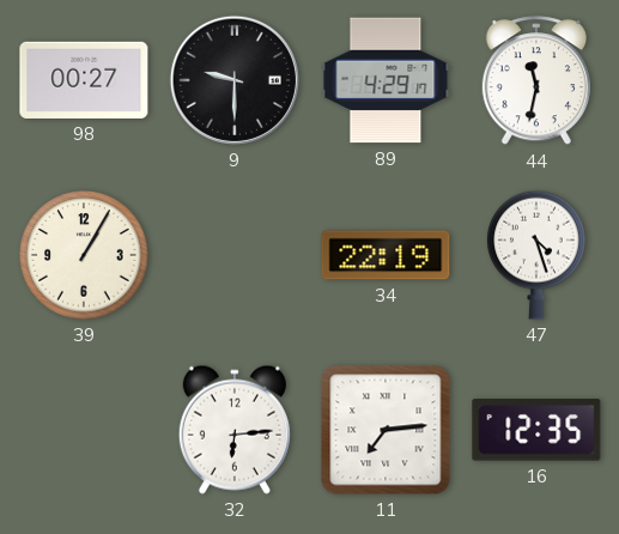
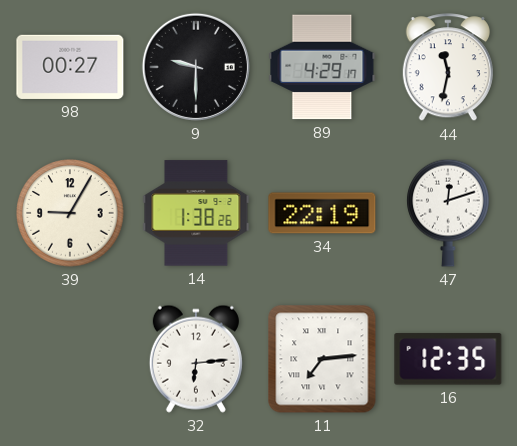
39: 1:05 -> 9:05
14: none -> 1:38
47: 4:27 -> 12:12
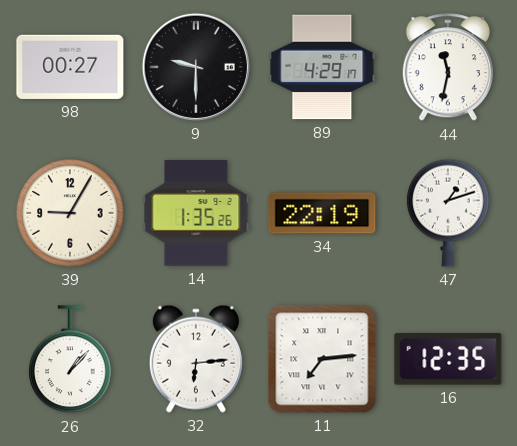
14: 1:38 -> 1:35
47: 12:12 -> 1:12
26: none -> 1:07
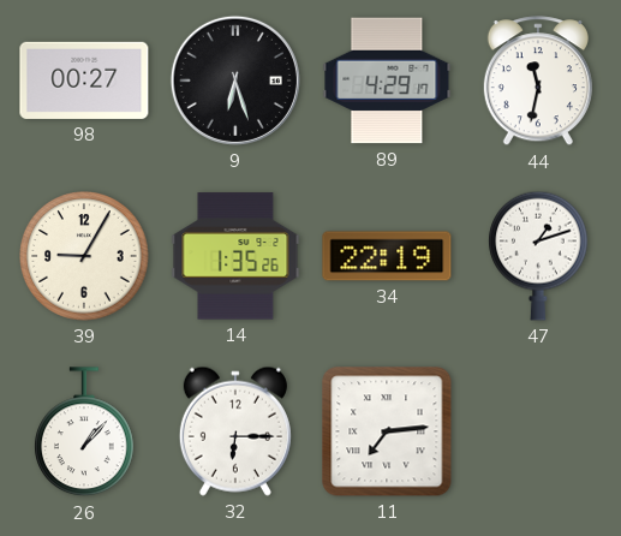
9: 9:30 -> 6:27
32: 6:14 -> 6:15
16: 12:35 -> none
